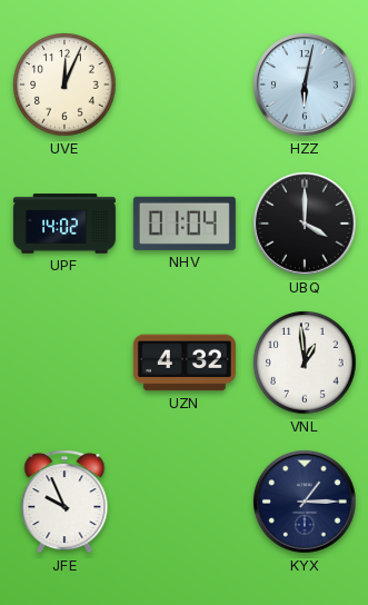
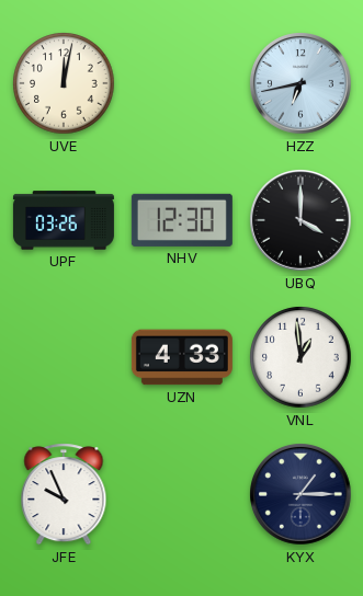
UVE: 12:04 -> 12:02
HZZ: 6:02 -> 6:43
UPF: 14:02 -> 03:26
NHV: 01:04 -> 12:30
UZN: 4:32 -> 4:33
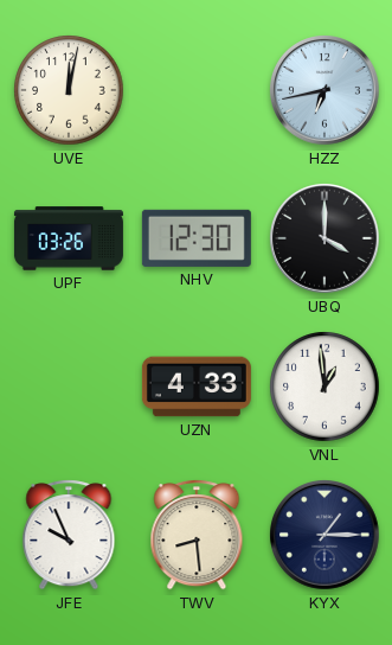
TWV: none -> 8:29
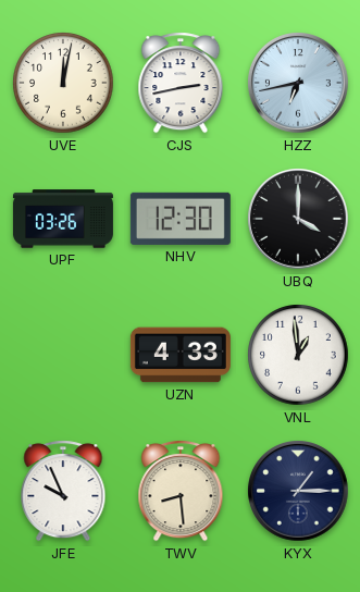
CJS: none -> 2:43
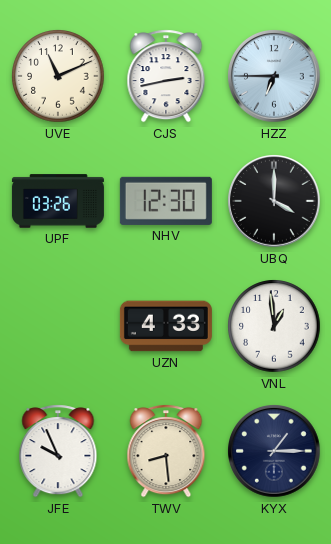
UVE: 12:02 -> 11:11
HZZ: 6:43 -> 6:45
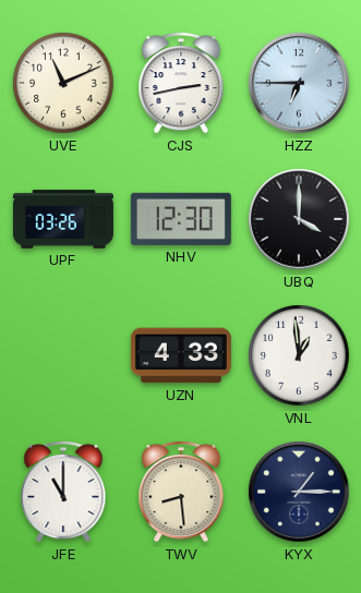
JFE: 9:56 -> 11:00
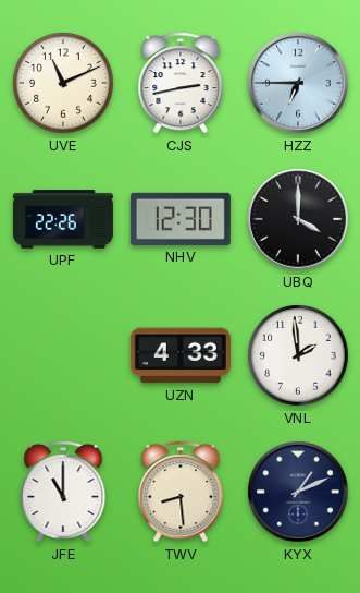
UPF: 03:26 -> 22:26
VNL: 12:59 -> 1:59
KYX: 1:15 -> 1:11
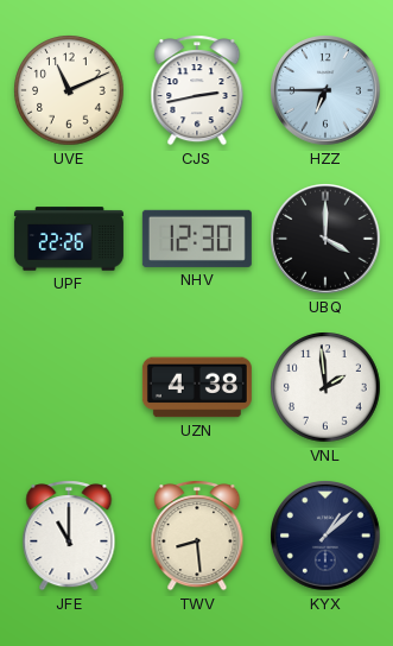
UZN: 4:33 -> 4:38
KYX: 1:11 -> 1:08
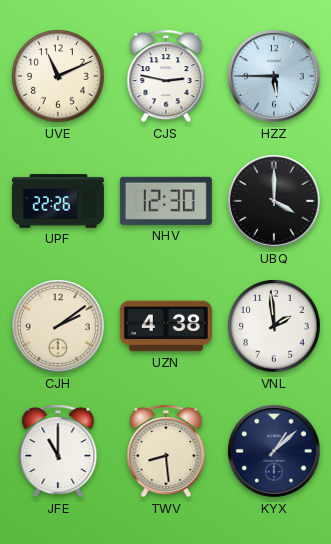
CJS: 2:43 -> 2:47
HZZ: 6:45 -> 5:45
CJH: none -> 2:09
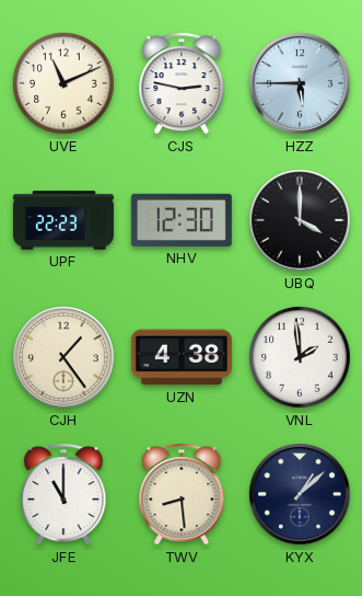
UPF: 22:26 -> 22:23
CJH: 2:09 -> 1:24
